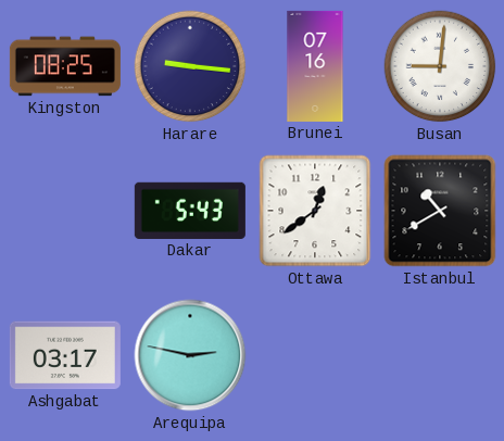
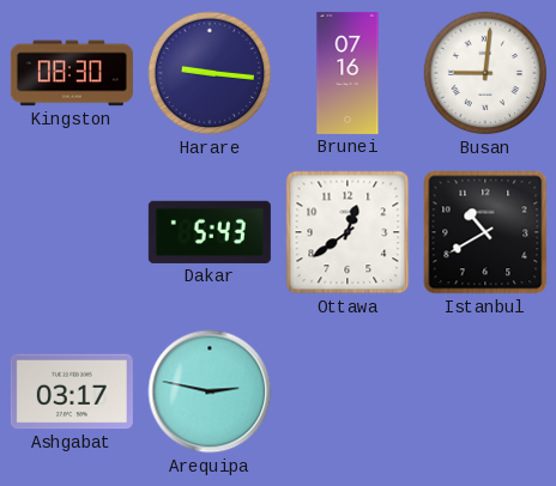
Kingston: 08:25 -> 08:30
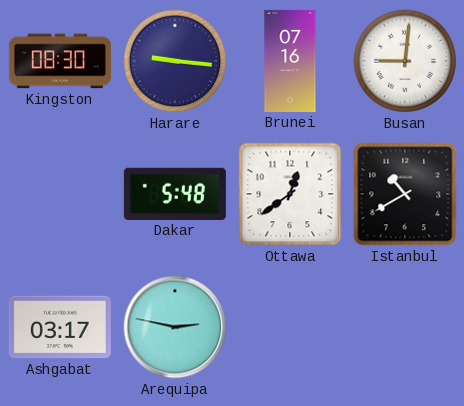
Dakar: 5:43 -> 5:48
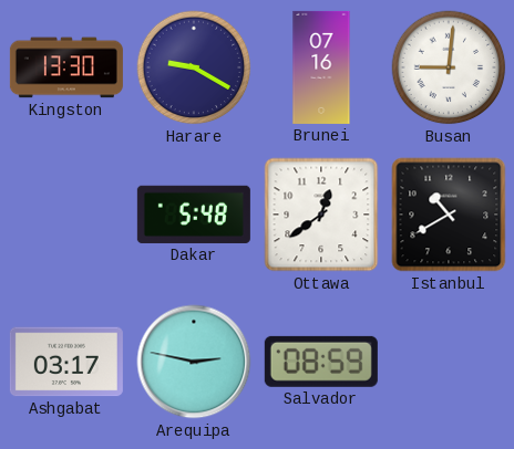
Kingston: 08:30 -> 13:30
Harare: 9:16 -> 9:20
Salvador: none -> 08:59
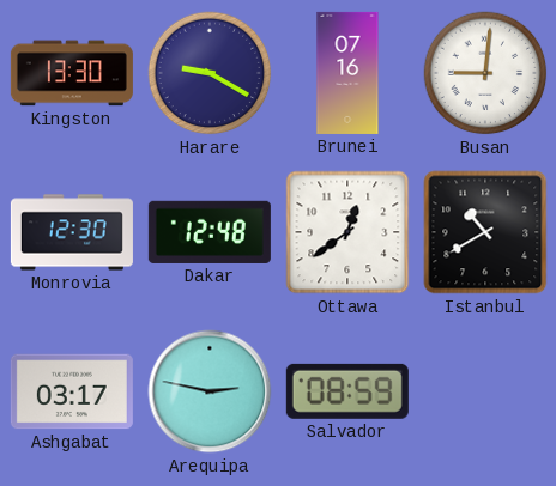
Monrovia: none -> 12:30
Dakar: 5:48 -> 12:48
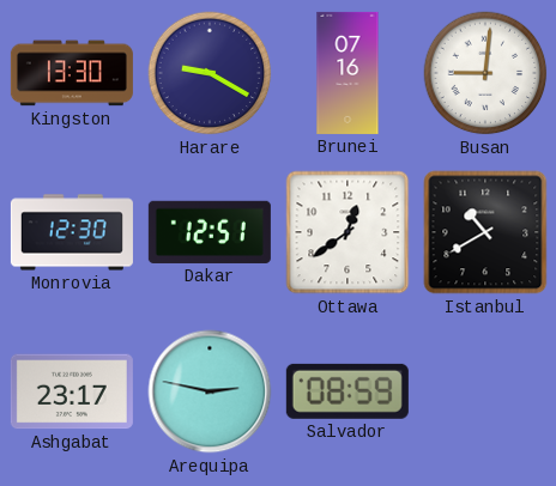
Dakar: 12:48 -> 12:51
Ashgabat: 03:17 -> 23:17
